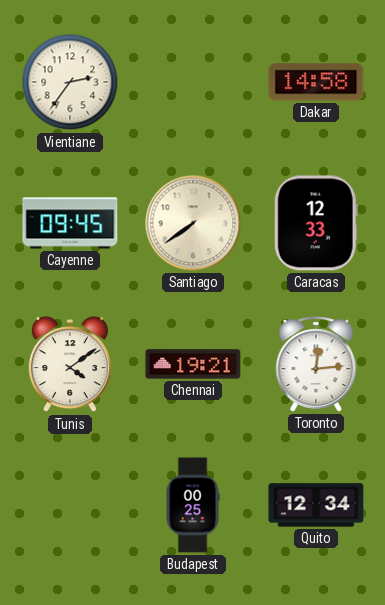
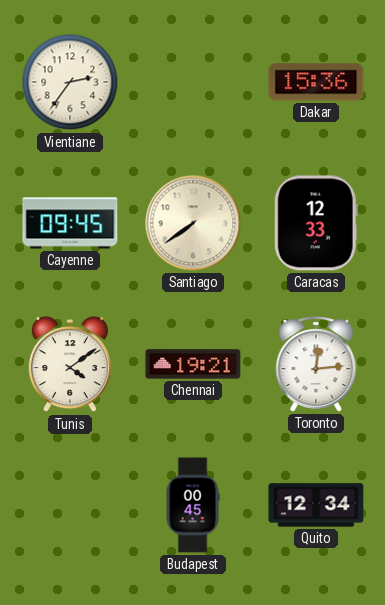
Dakar: 14:58 -> 15:36
Budapest: 00:25 -> 00:45
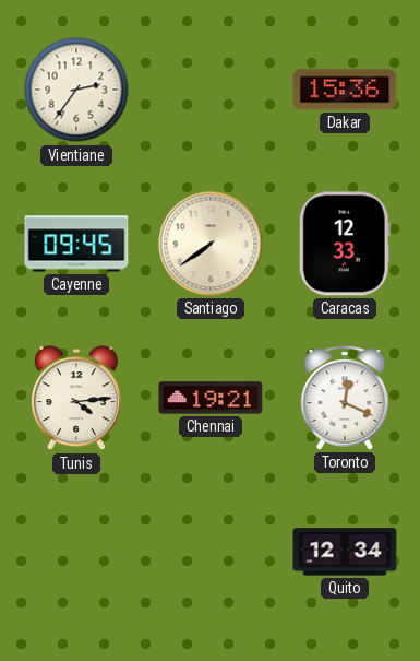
Tunis: 4:09 -> 4:14
Toronto: 12:14 -> 12:19
Budapest: 00:45 -> none
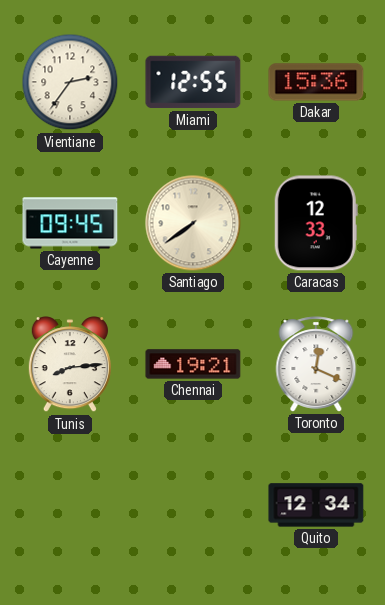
Miami: none -> 12:55
Tunis: 4:14 -> 8:14
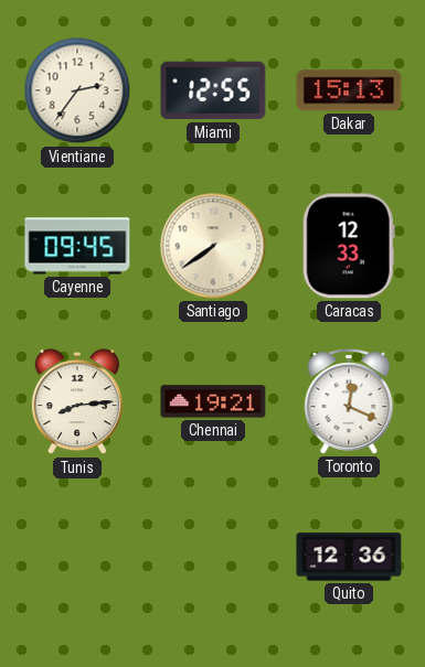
Dakar: 15:36 -> 15:13
Quito: 12:34 -> 12:36
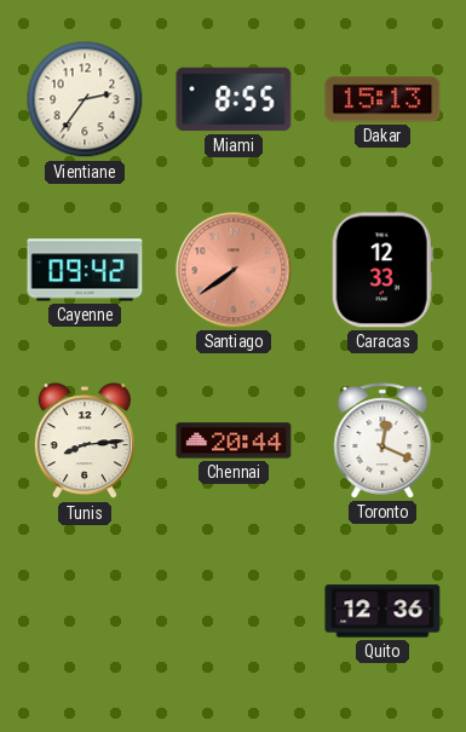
Miami: 12:55 -> 8:55
Cayenne: 09:45 -> 09:42
Santiago dial: cream -> salmon
Chennai: 19:21 -> 20:44
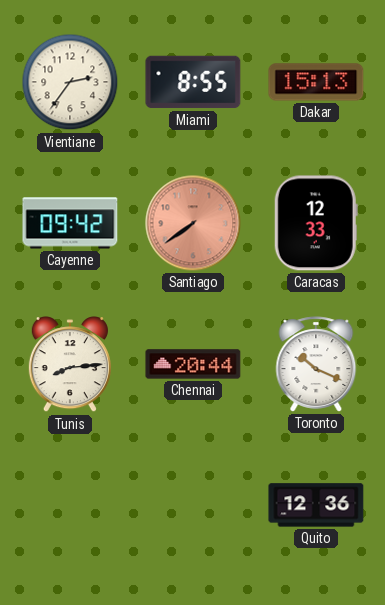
Toronto: 12:19 -> 10:19
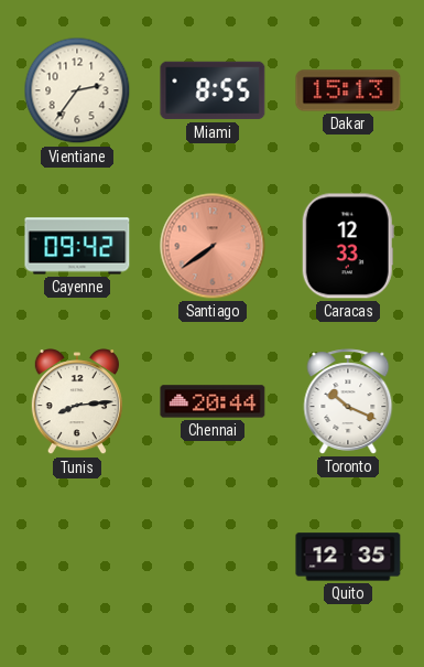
Quito: 12:36 -> 12:35
